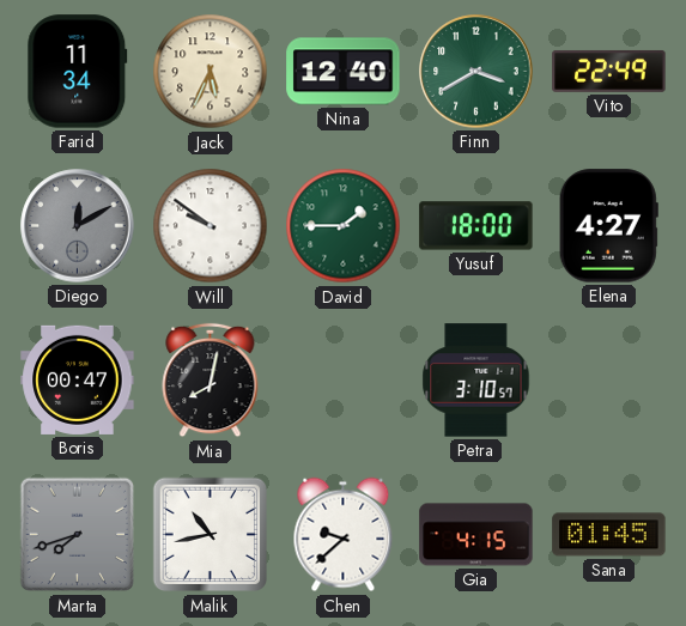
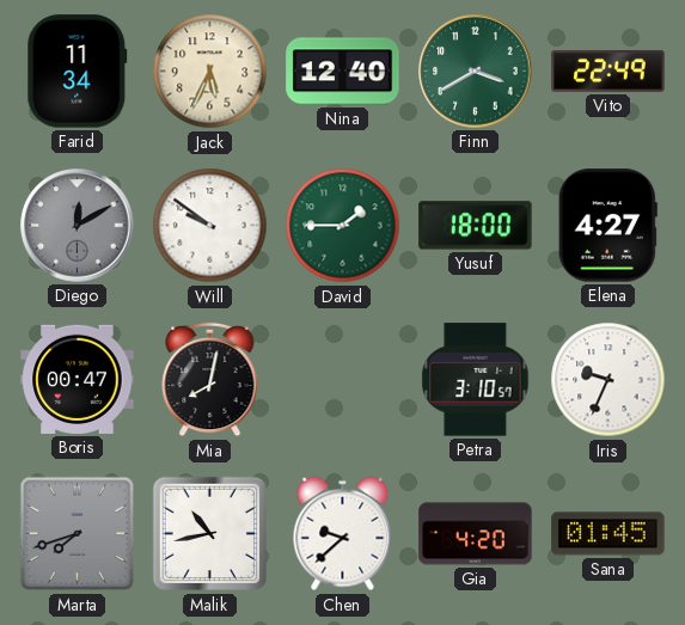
Iris: none -> 9:34
Gia: 4:15 -> 4:20
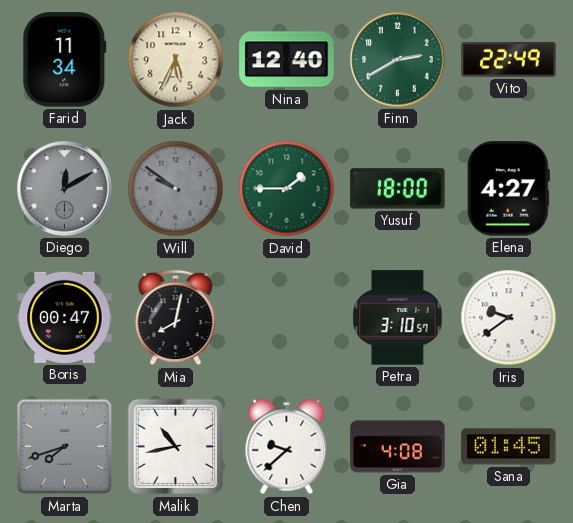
Finn: 3:40 -> 2:40
Will dial: white -> grey
Iris: 9:34 -> 9:39
Gia: 4:20 -> 4:08
